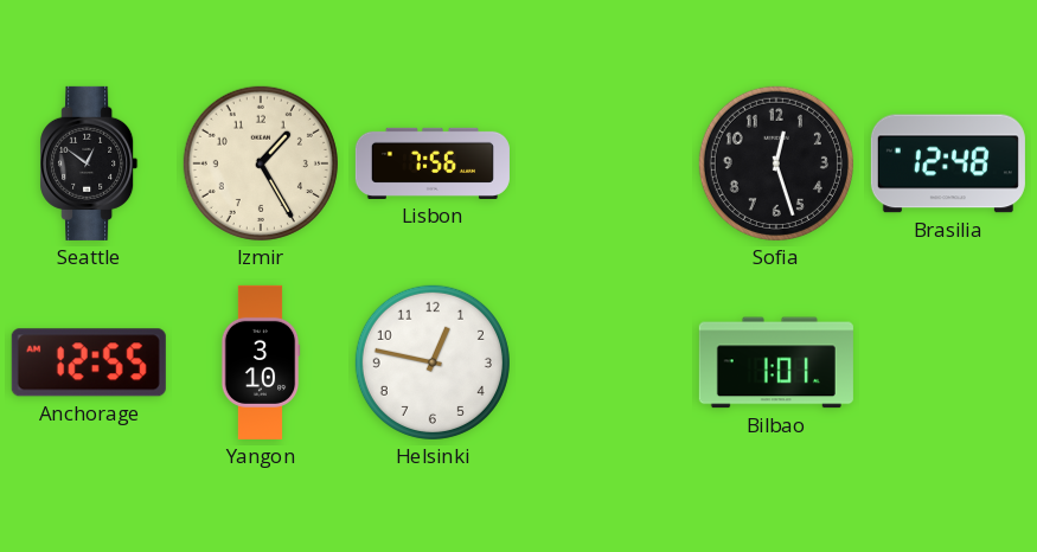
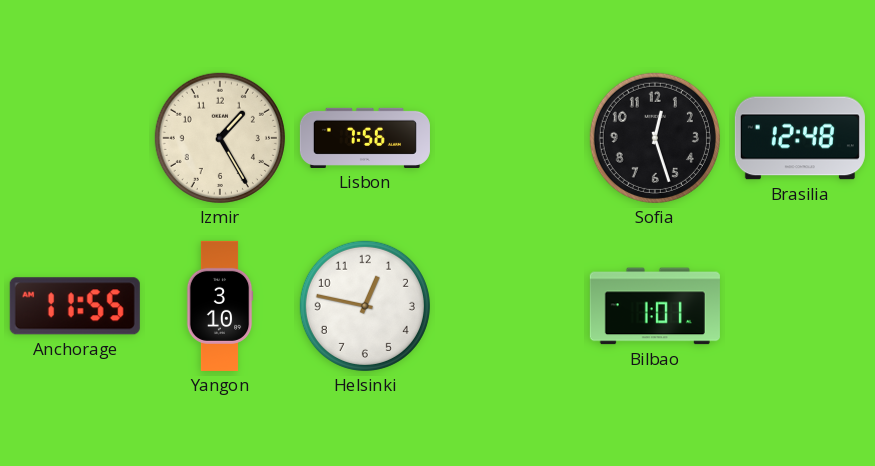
Seattle: 12:51 -> none
Anchorage: 12:55 -> 11:55
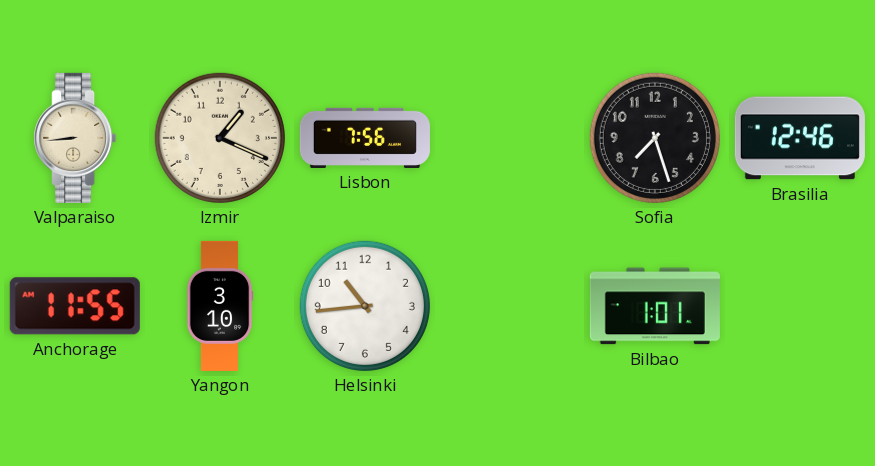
Valparaiso: none -> 8:44
Izmir: 1:25 -> 1:19
Sofia: 12:27 -> 7:27
Brasilia: 12:48 -> 12:46
Helsinki: 12:47 -> 10:44
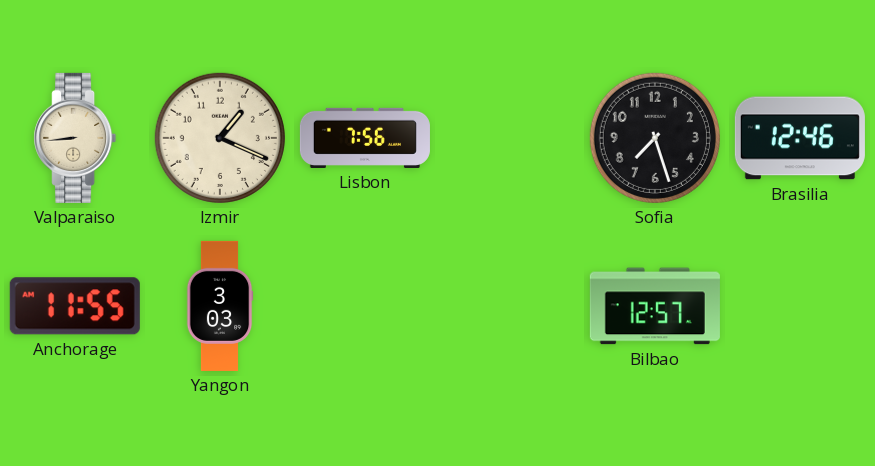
Yangon: 3:10 -> 3:03
Helsinki: 10:44 -> none
Bilbao: 1:01 -> 12:57
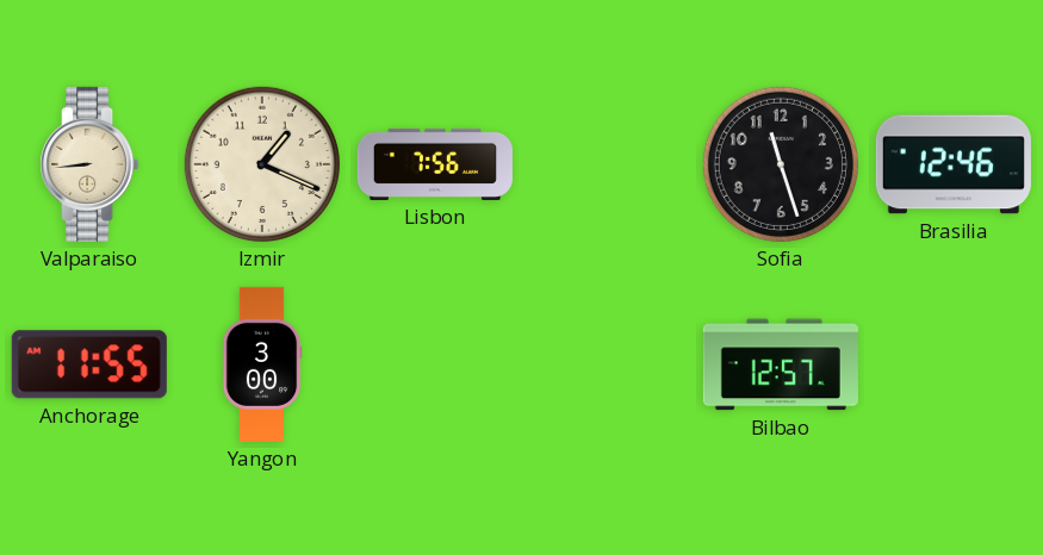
Sofia: 7:27 -> 11:27
Yangon: 3:03 -> 3:00
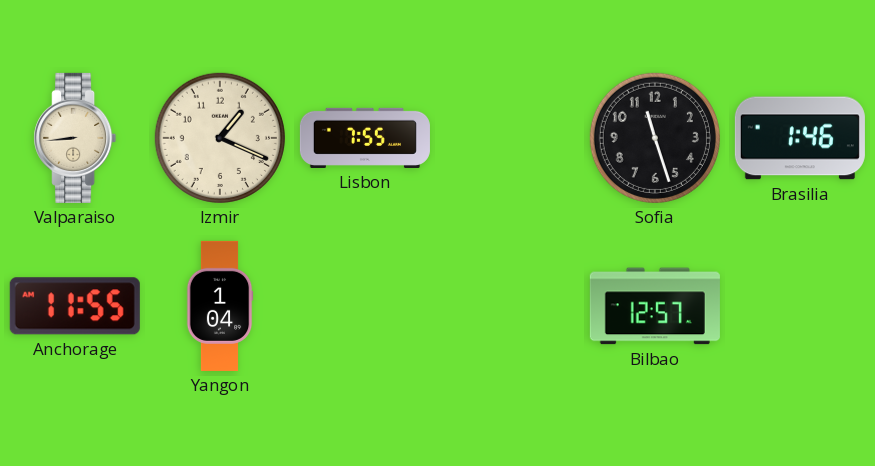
Lisbon: 7:56 -> 7:55
Brasilia: 12:46 -> 1:46
Yangon: 3:00 -> 1:04
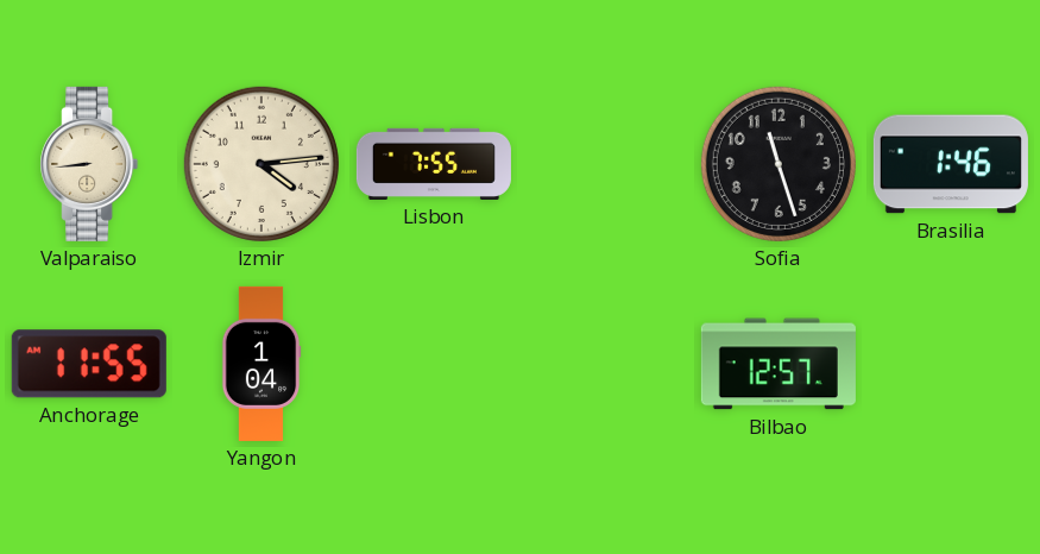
Izmir: 1:19 -> 4:14
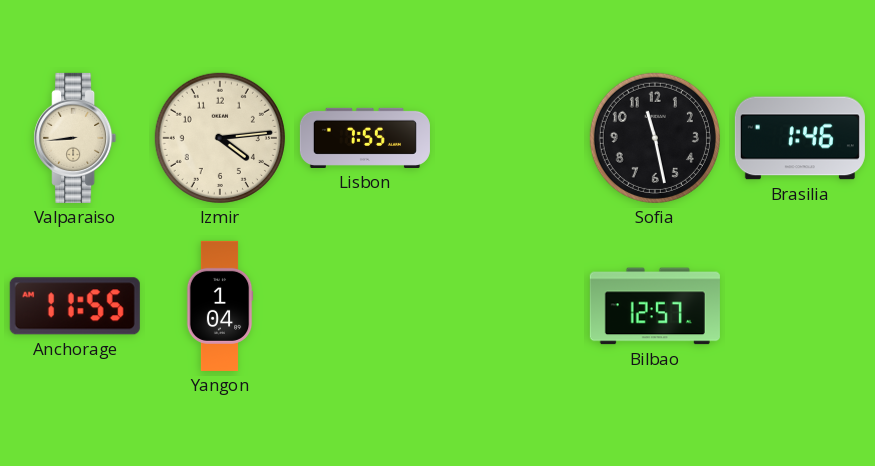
Sofia: 11:27 -> 11:28
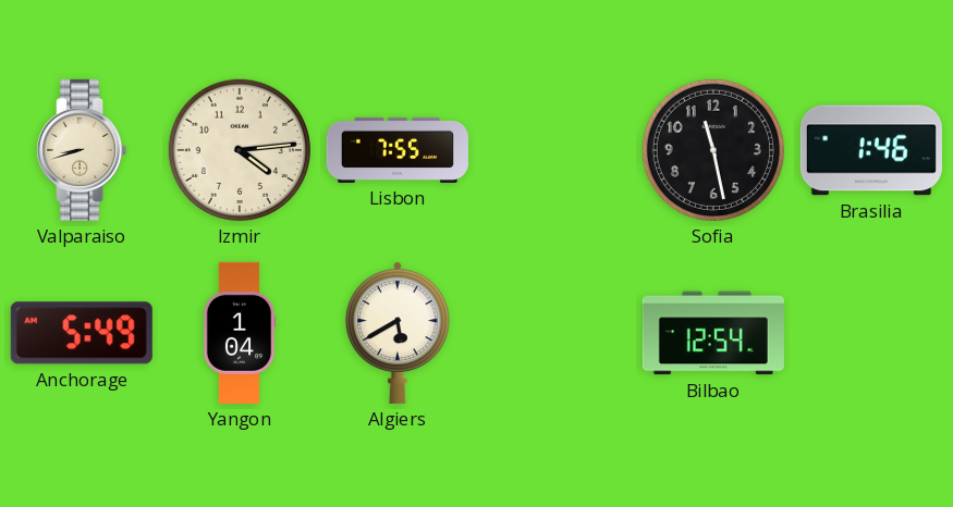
Valparaiso: 8:44 -> 8:42
Anchorage: 11:55 -> 5:49
Algiers: none -> 5:40
Bilbao: 12:57 -> 12:54
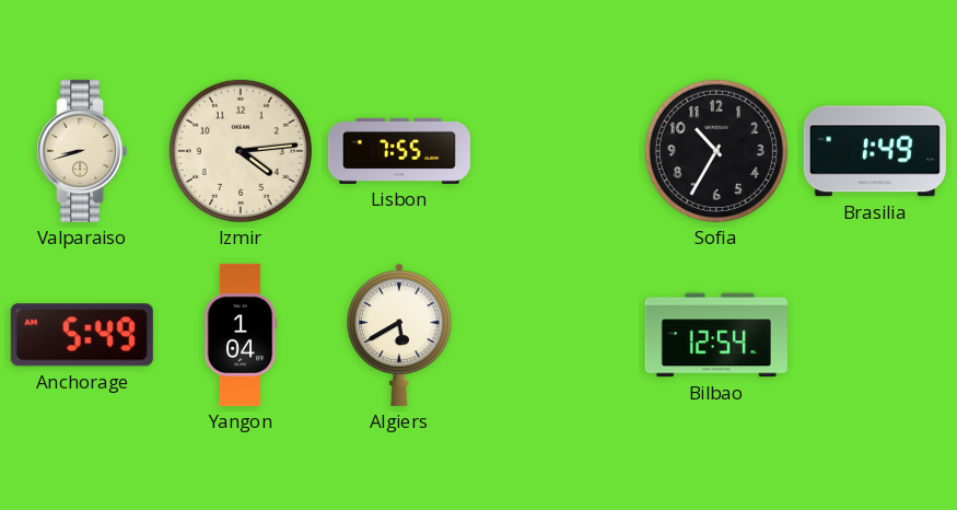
Sofia: 11:28 -> 10:35
Brasilia: 1:46 -> 1:49
